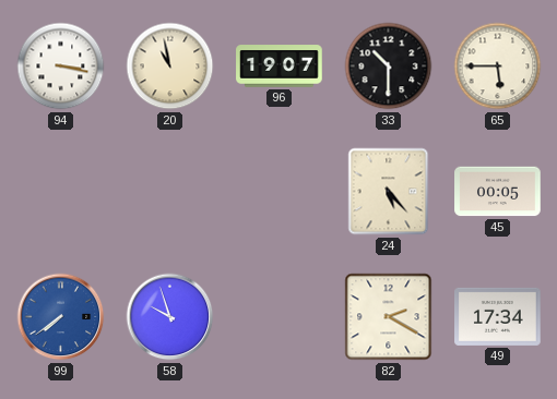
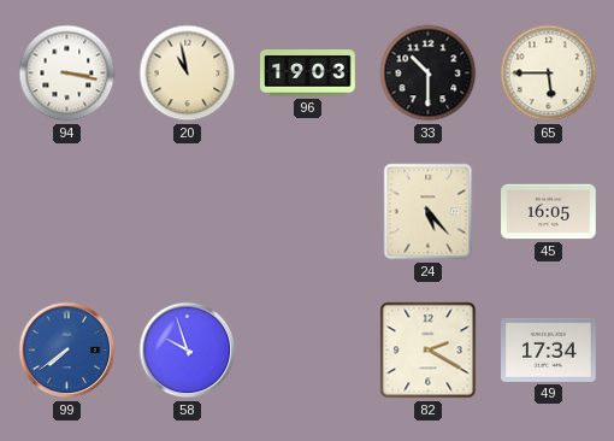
96: 19:07 -> 19:03
45: 00:05 -> 16:05
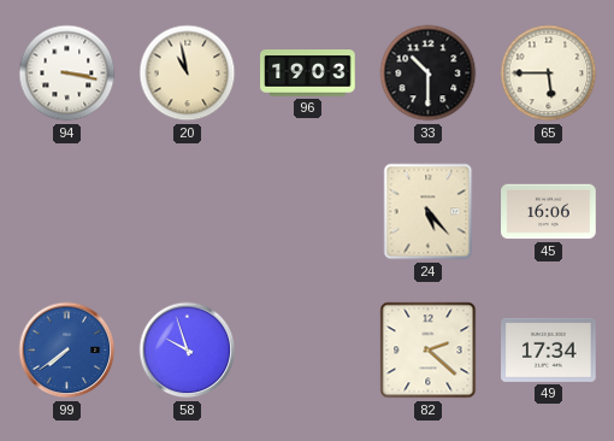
45: 16:05 -> 16:06
82: 2:20 -> 2:22
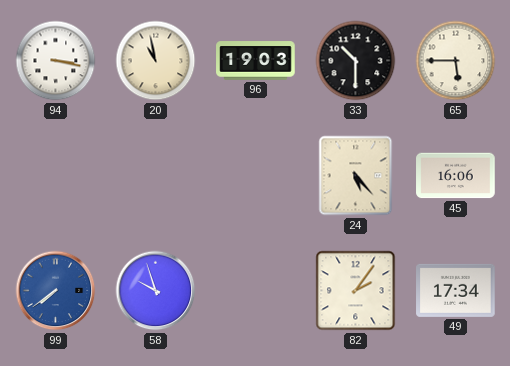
82: 2:22 -> 2:06
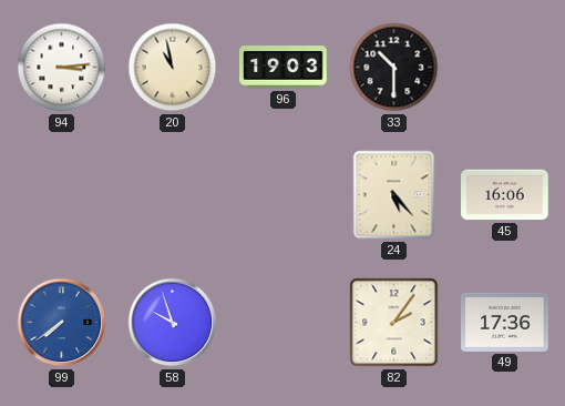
94: 3:17 -> 3:14
65: 5:45 -> none
49: 17:34 -> 17:36
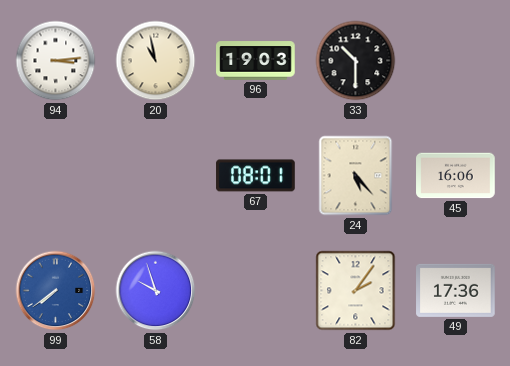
67: none -> 08:01
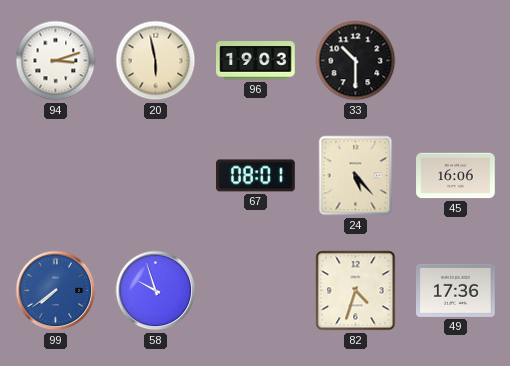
94: 3:14 -> 3:12
20: 10:58 -> 5:58
82: 2:06 -> 4:33
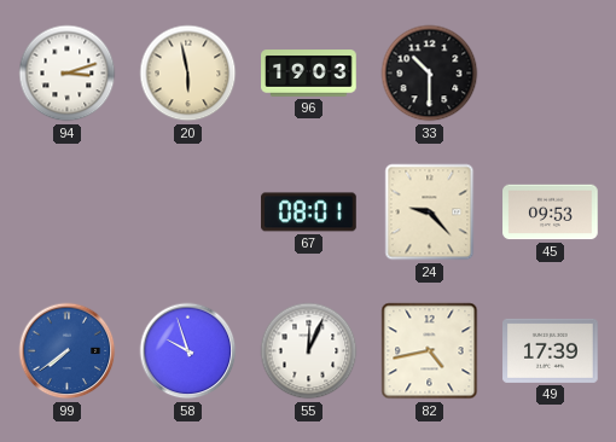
24: 5:23 -> 9:23
45: 16:06 -> 09:53
55: none -> 12:04
82: 4:33 -> 4:43
49: 17:36 -> 17:39
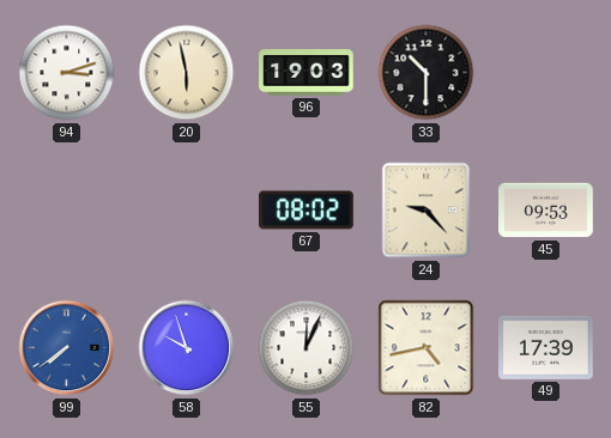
67: 08:01 -> 08:02
